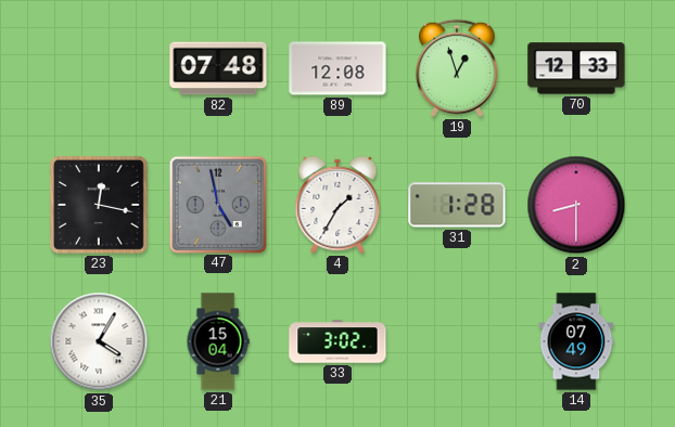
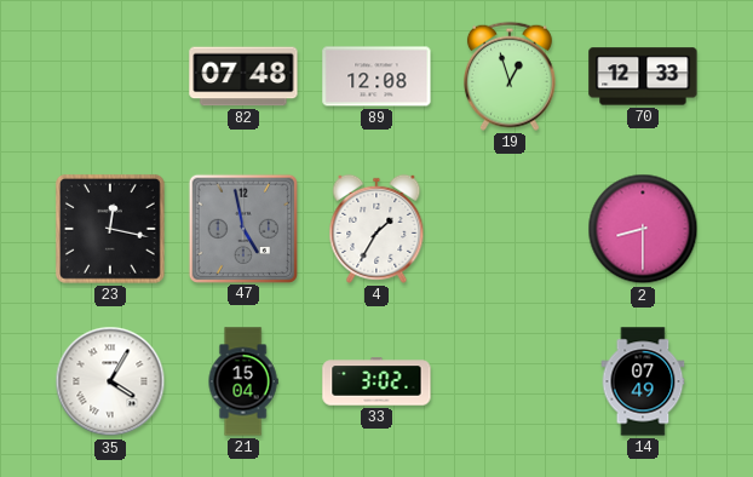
31: 1:28 -> none
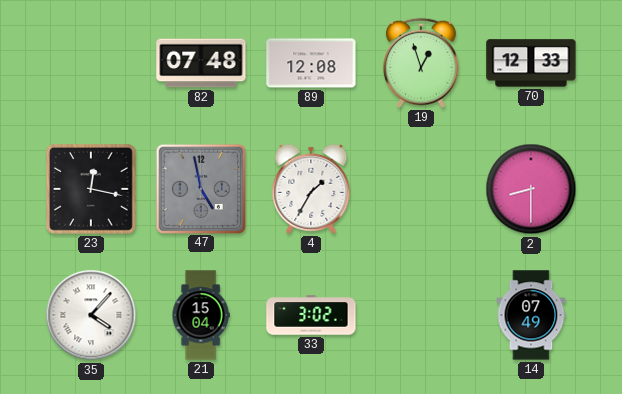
35: 4:05 -> 4:07
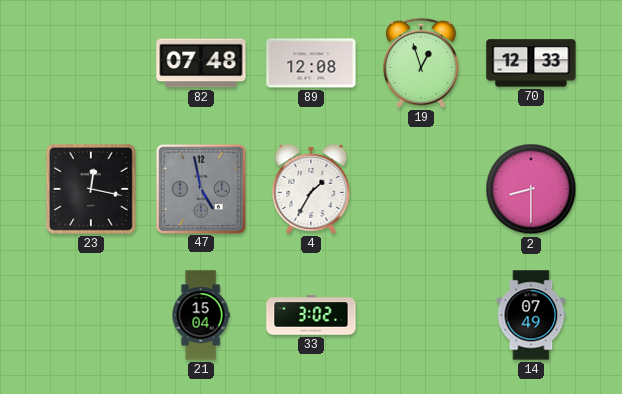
35: 4:07 -> none
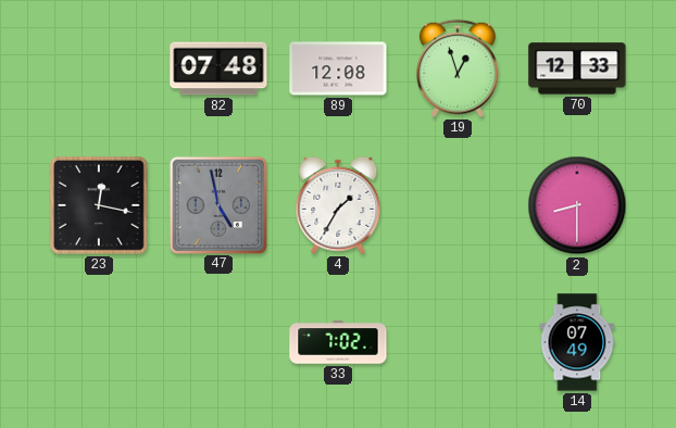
21: 15:04 -> none
33: 3:02 -> 7:02
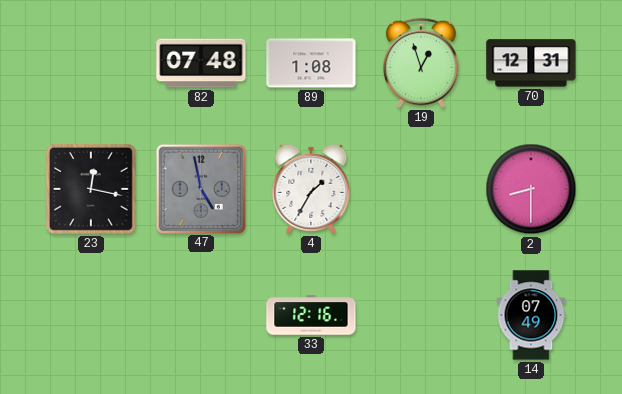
89: 12:08 -> 1:08
70: 12:33 -> 12:31
33: 7:02 -> 12:16
